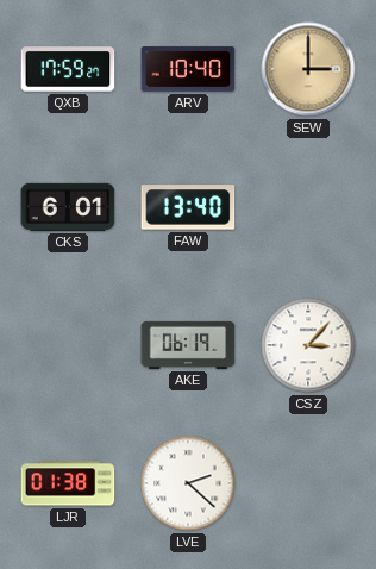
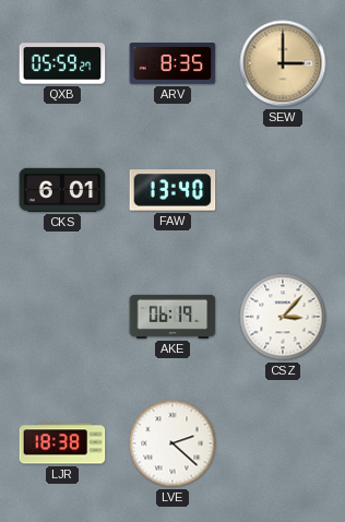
QXB: 17:59 -> 05:59
ARV: 10:40 -> 8:35
LJR: 01:38 -> 18:38
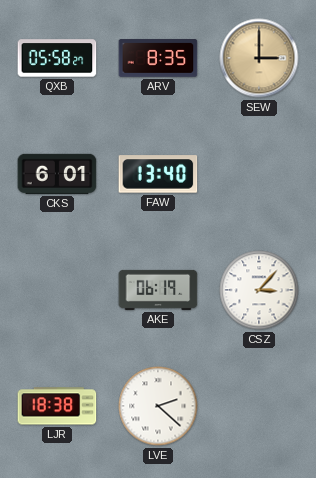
QXB: 05:59 -> 05:58
